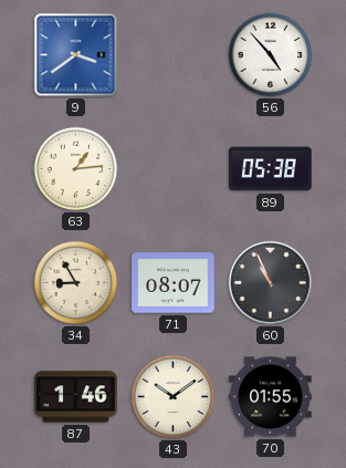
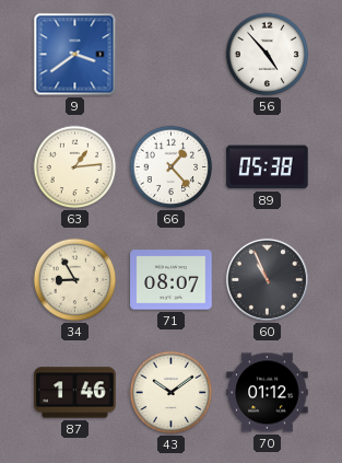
66: none -> 1:23
70: 01:55 -> 01:12
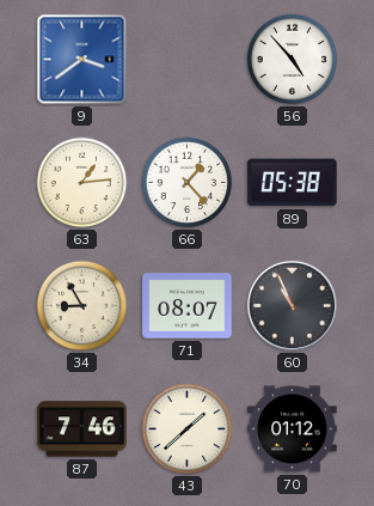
87: 1:46 -> 7:46
43: 10:09 -> 1:38
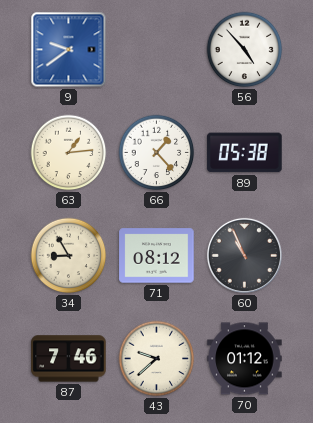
9: 3:39 -> 9:39
71: 08:07 -> 08:12
43: 1:38 -> 9:38
